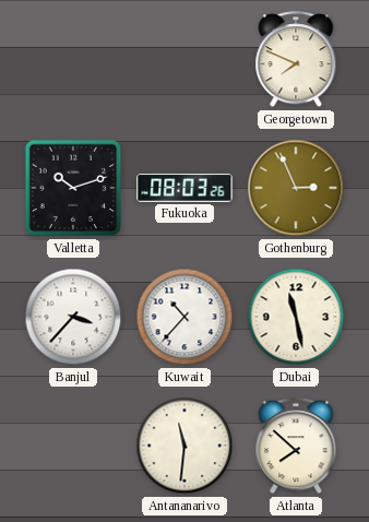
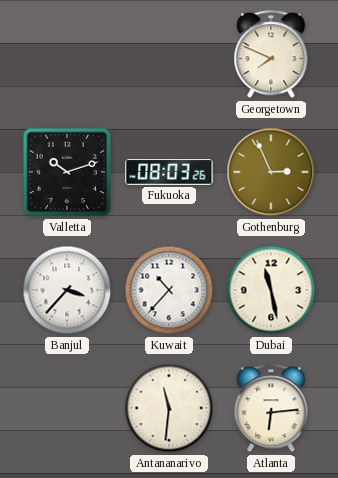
Atlanta: 7:52 -> 6:14
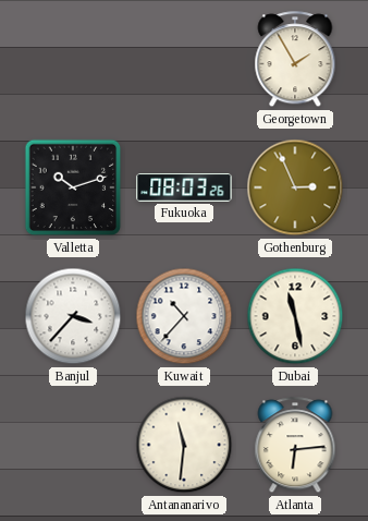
Georgetown: 7:49 -> 1:55
